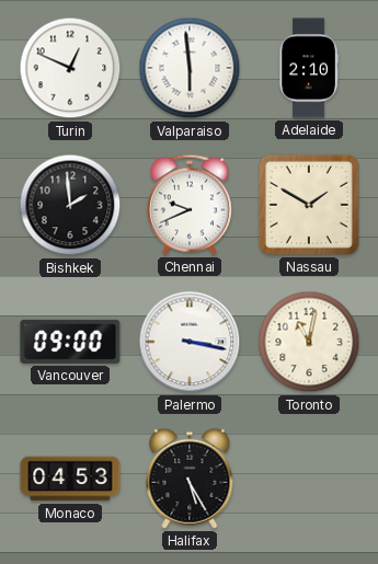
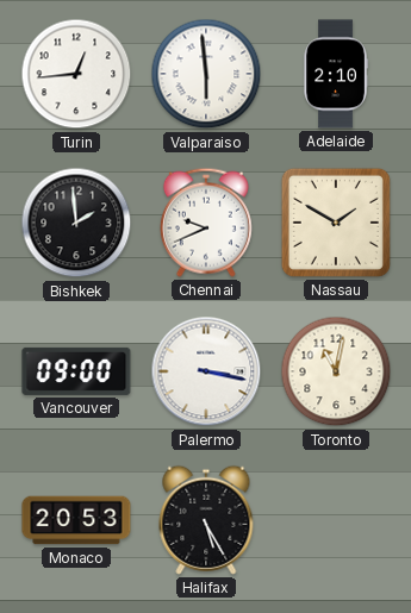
Turin: 12:49 -> 12:44
Monaco: 04:53 -> 20:53
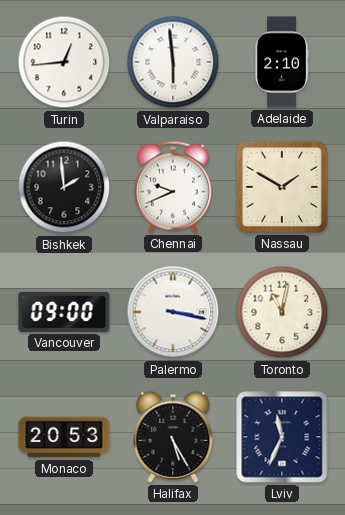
Lviv: none -> 11:34
